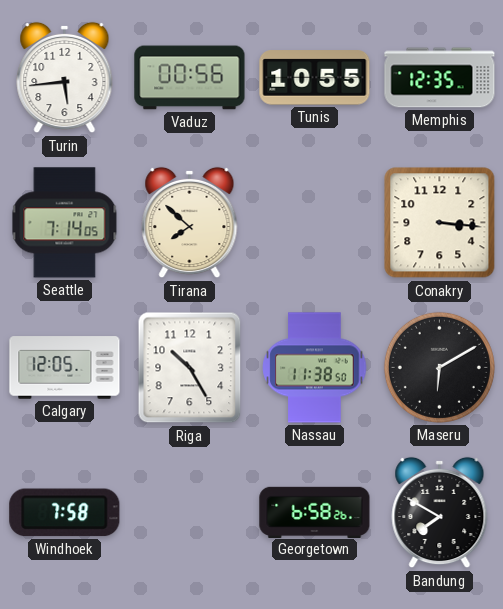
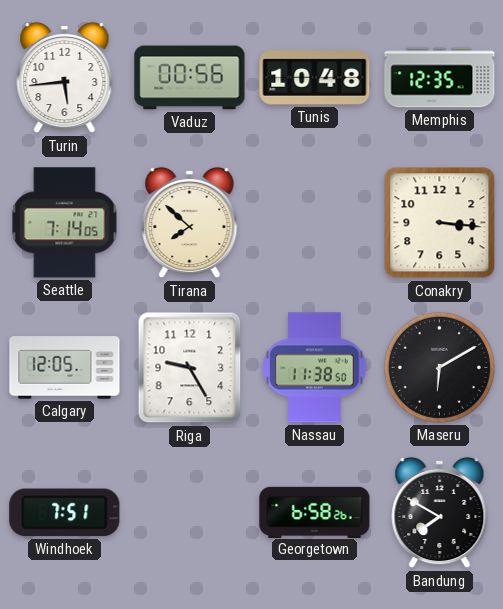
Tunis: 10:55 -> 10:48
Riga: 10:25 -> 9:25
Windhoek: 7:58 -> 7:51
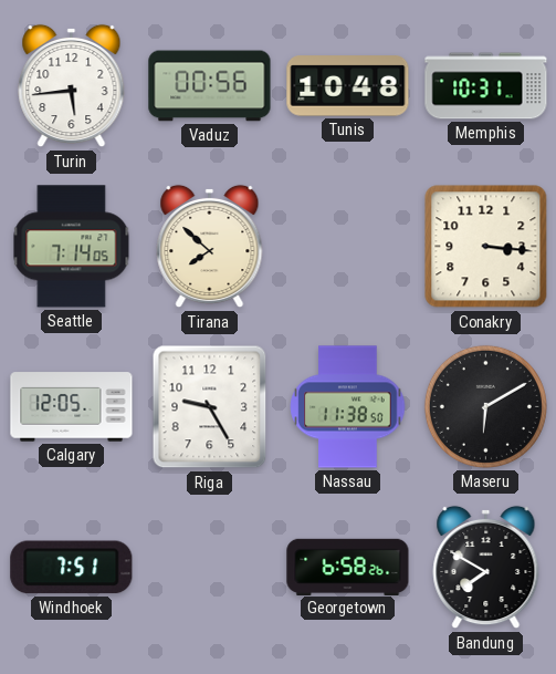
Memphis: 12:35 -> 10:31
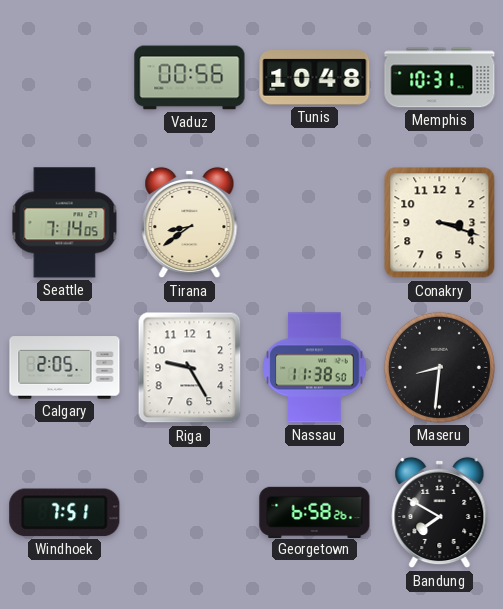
Turin: 5:44 -> none
Tirana: 7:52 -> 8:39
Conakry: 3:16 -> 3:18
Calgary: 12:05 -> 2:05
Maseru: 6:10 -> 8:31
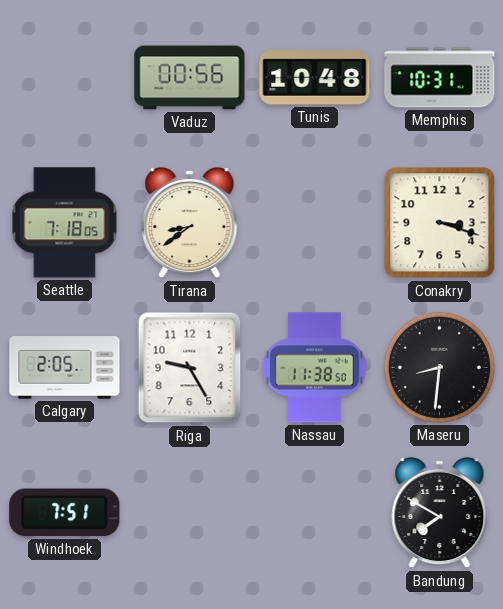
Seattle: 7:14 -> 7:18
Georgetown: 6:58 -> none
